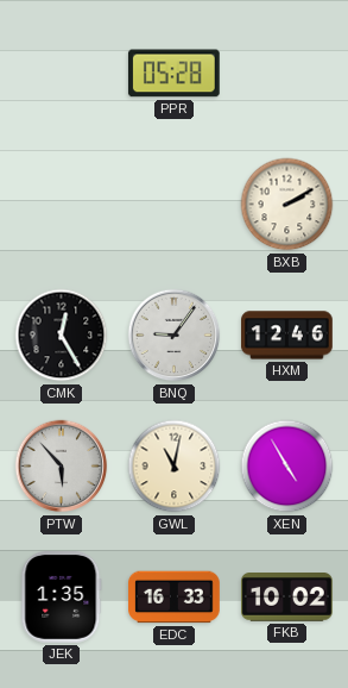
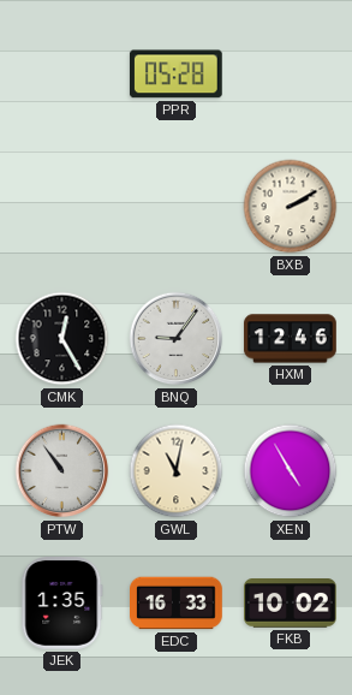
PTW: 5:53 -> 10:54
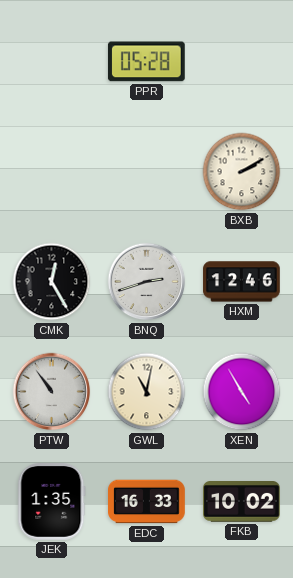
BNQ: 9:06 -> 2:42
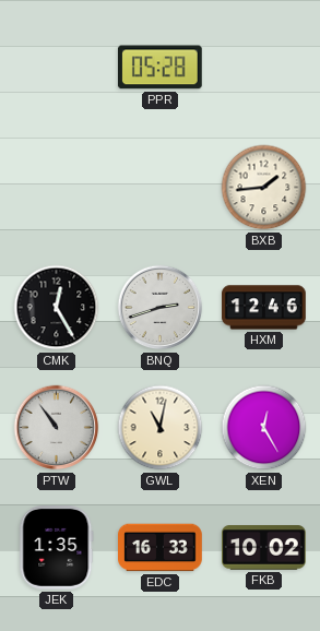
BXB: 2:10 -> 1:44
XEN: 4:55 -> 12:25
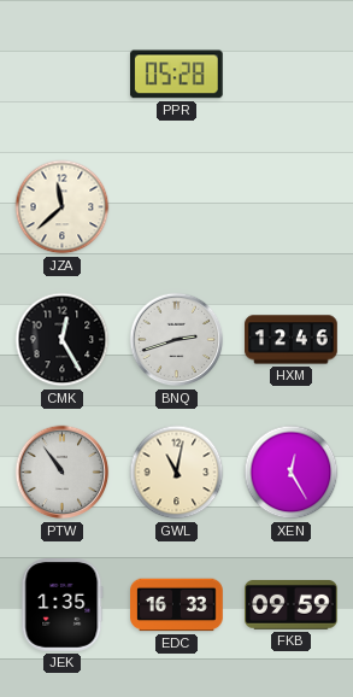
JZA: none -> 11:38
BXB: 1:44 -> none
FKB: 10:02 -> 09:59
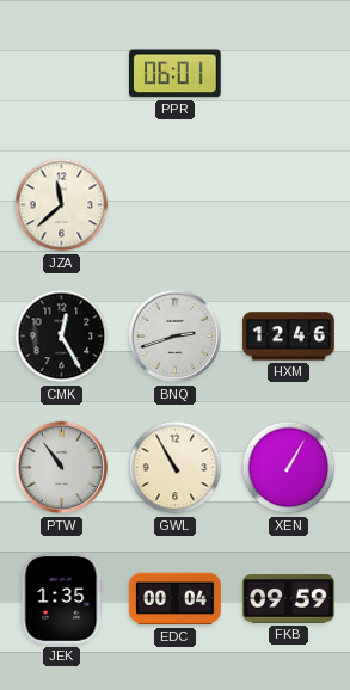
PPR: 05:28 -> 06:01
GWL: 11:02 -> 10:55
XEN: 12:25 -> 1:05
EDC: 16:33 -> 00:04
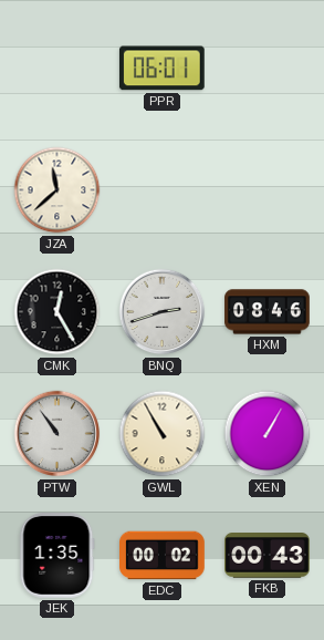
HXM: 12:46 -> 08:46
EDC: 00:04 -> 00:02
FKB: 09:59 -> 00:43
